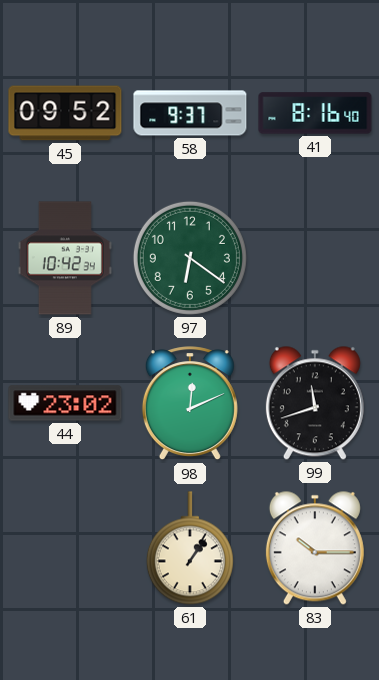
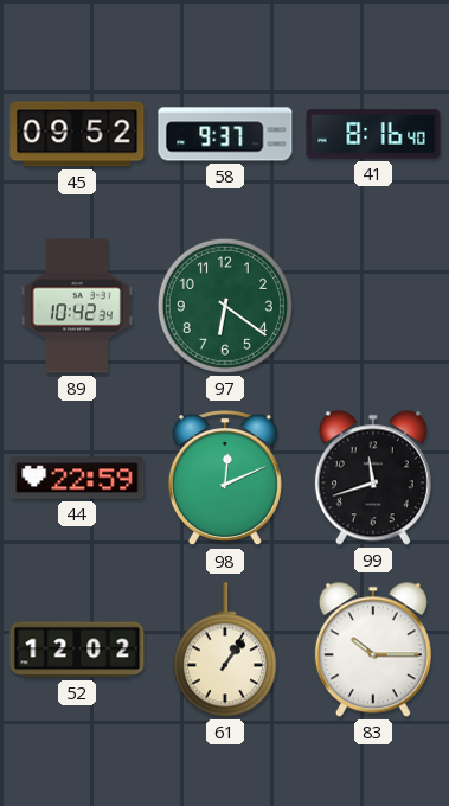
44: 23:02 -> 22:59
52: none -> 12:02
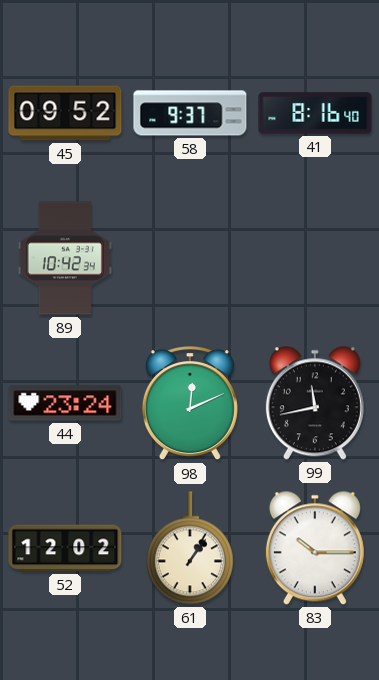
97: 6:21 -> none
44: 22:59 -> 23:24
99: 11:42 -> 11:43
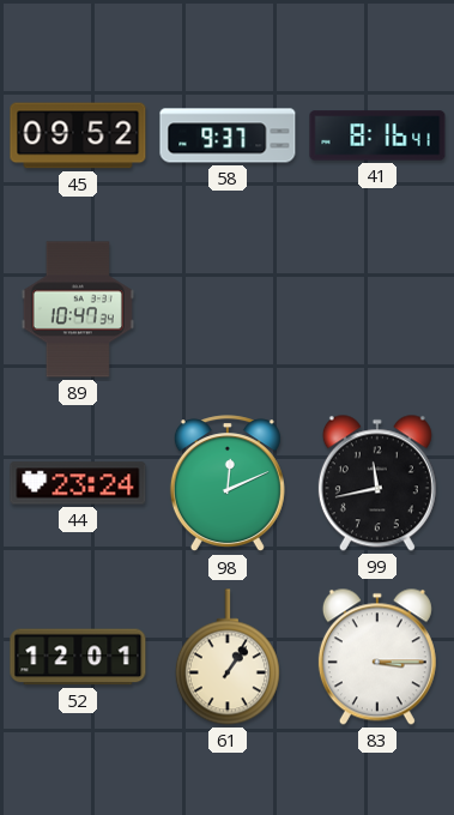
41: 8:16:40 -> 8:16:41
89: 10:42 -> 10:47
52: 12:02 -> 12:01
83: 10:15 -> 3:15
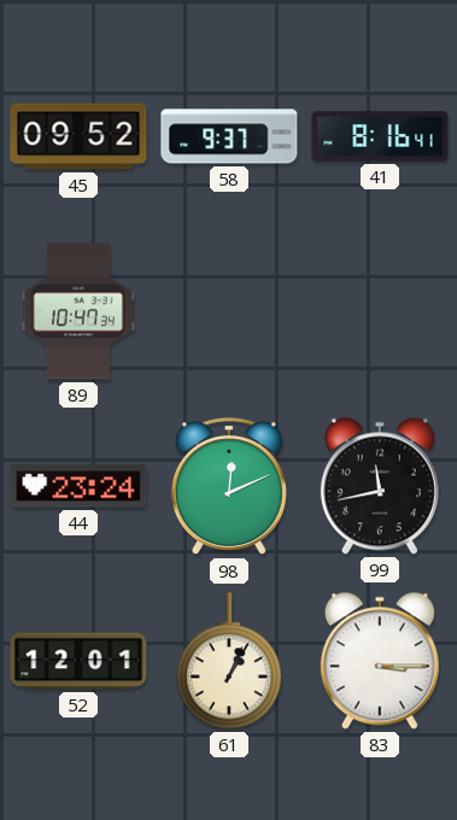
61: 1:06 -> 1:04
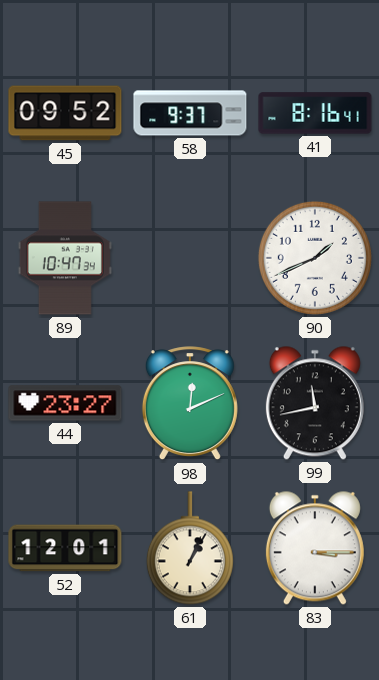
90: none -> 1:41
44: 23:24 -> 23:27
